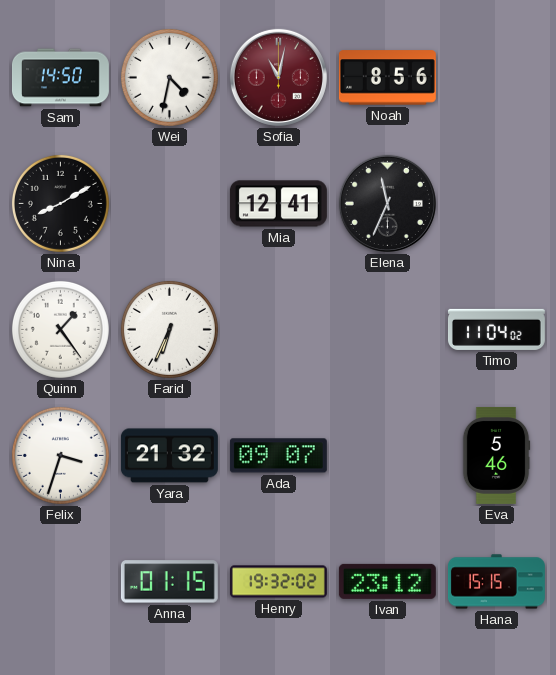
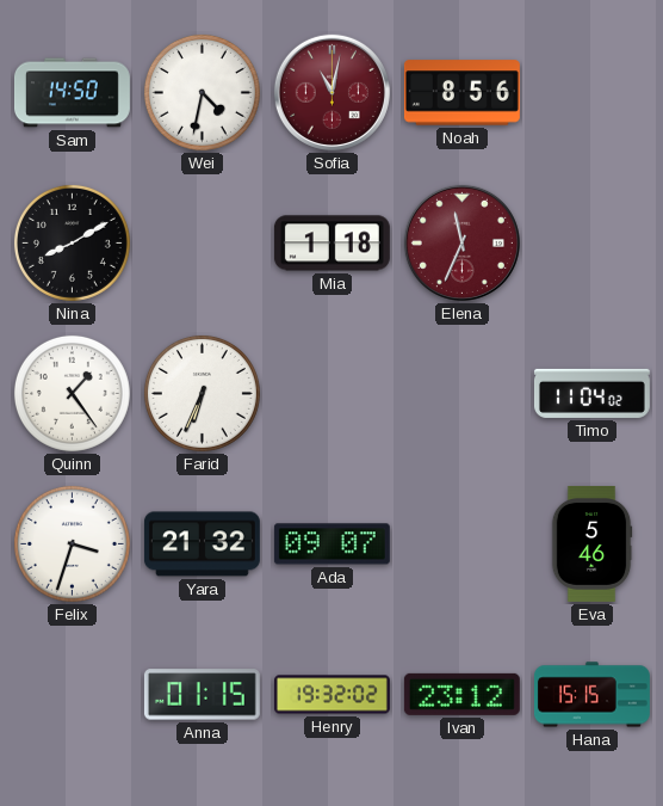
Mia: 12:41 -> 1:18
Elena dial: black -> burgundy
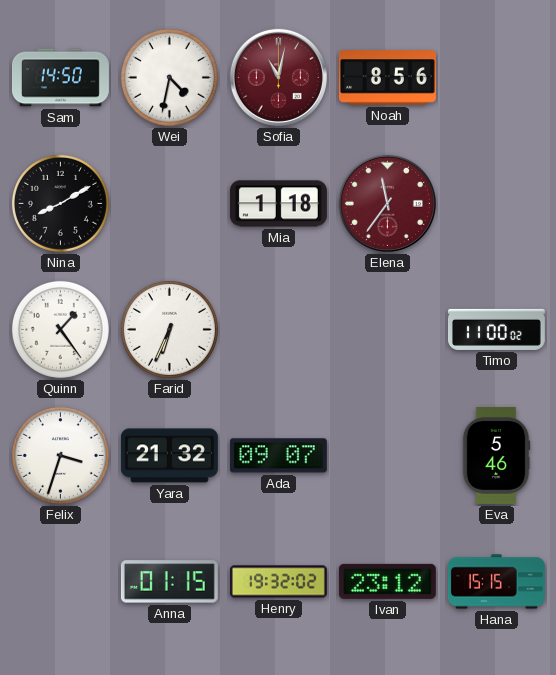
Elena: 11:34 -> 11:36
Timo: 11:04 -> 11:00
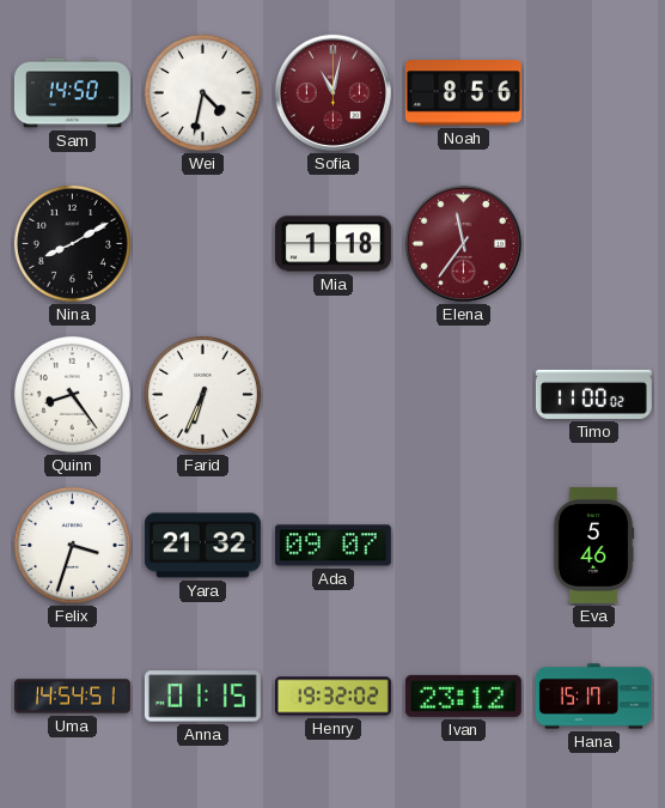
Quinn: 1:24 -> 8:24
Uma: none -> 14:54
Hana: 15:15 -> 15:17
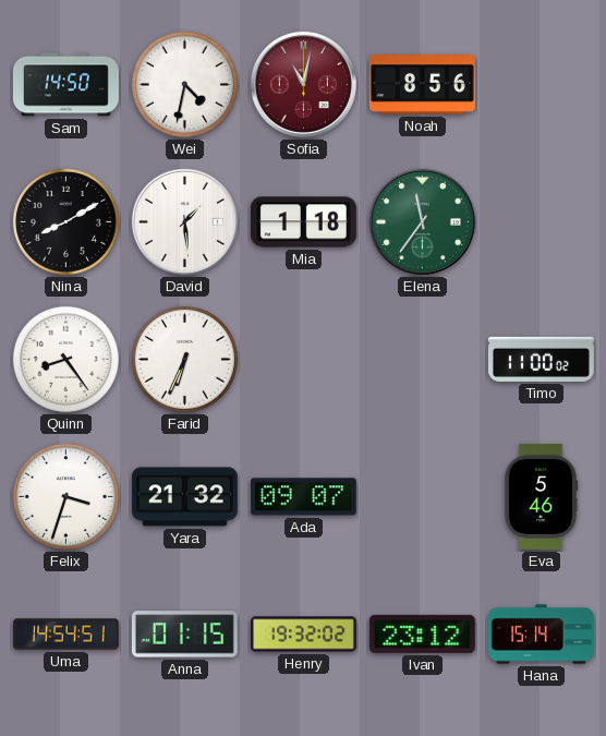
David: none -> 1:29
Elena dial: burgundy -> green
Hana: 15:17 -> 15:14
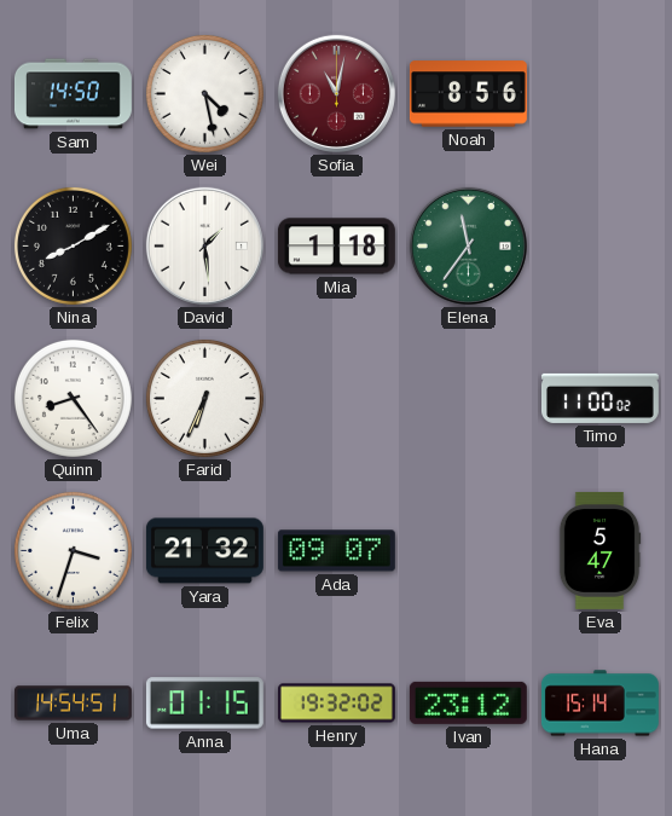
Wei: 4:32 -> 4:28
Eva: 5:46 -> 5:47
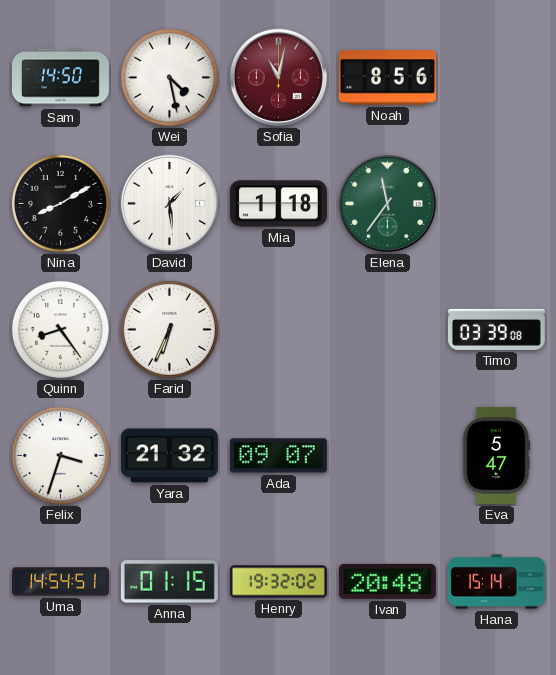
Timo: 11:00 -> 03:39
Ivan: 23:12 -> 20:48
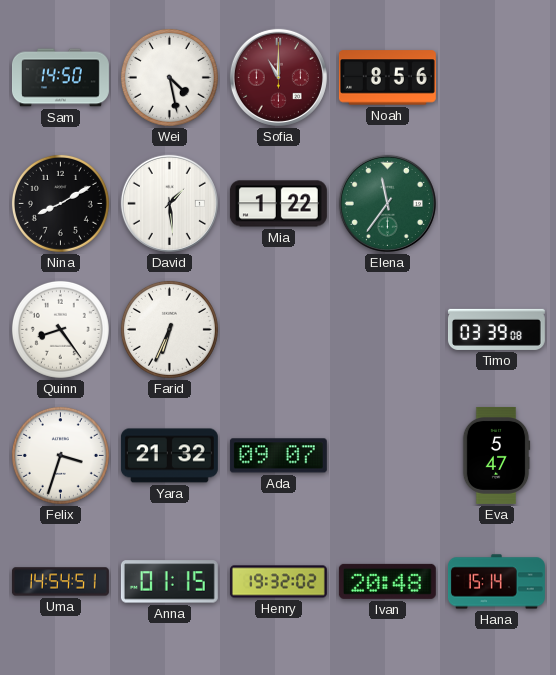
Sofia: 11:02 -> 11:00
Mia: 1:18 -> 1:22
